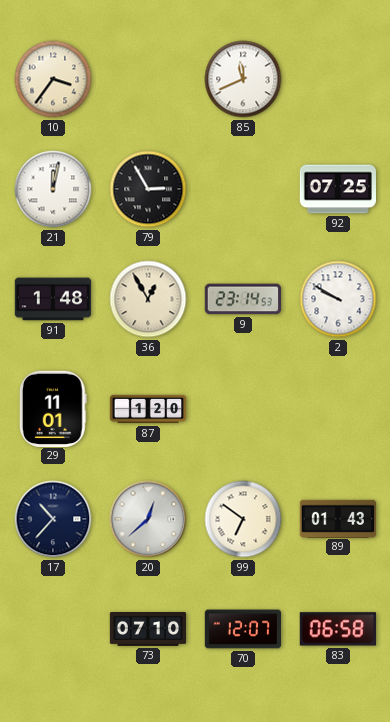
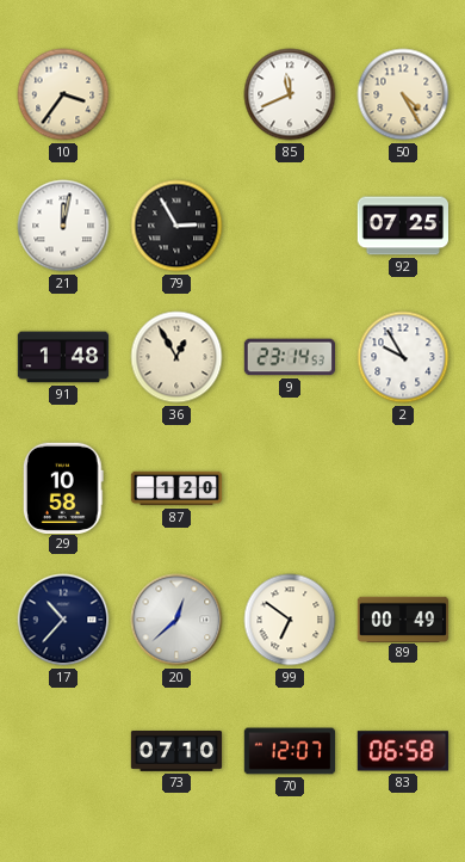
50: none -> 4:25
2: 9:50 -> 9:55
29: 11:01 -> 10:58
89: 01:43 -> 00:49
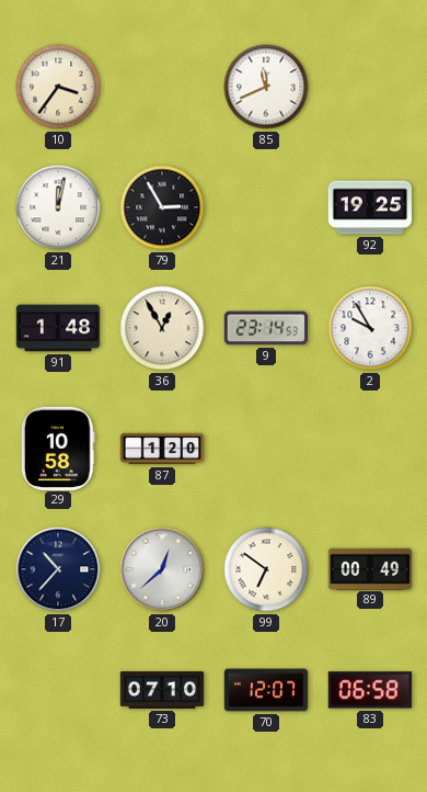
50: 4:25 -> none
92: 07:25 -> 19:25
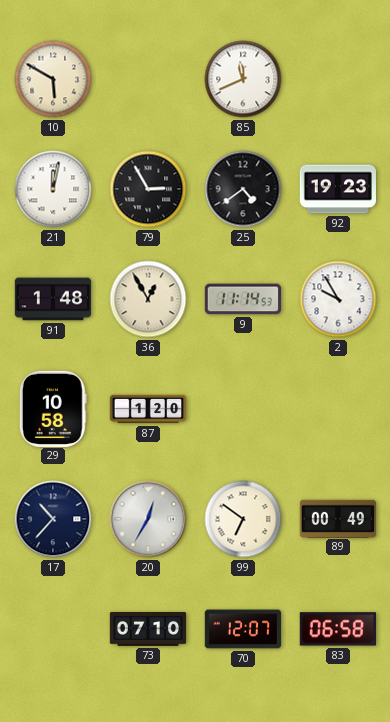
10: 3:36 -> 5:50
25: none -> 4:39
92: 19:25 -> 19:23
9: 23:14 -> 11:14
20: 12:38 -> 12:35
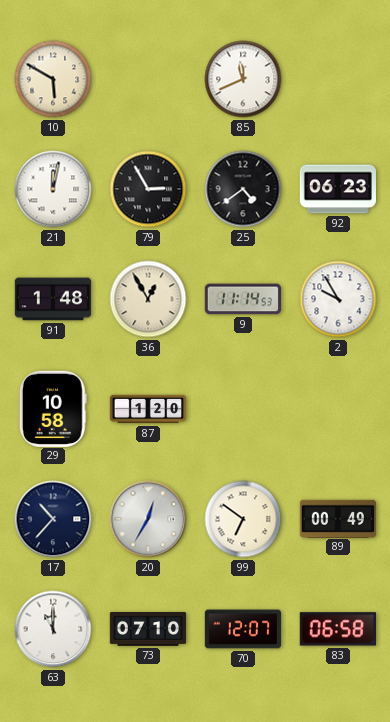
92: 19:23 -> 06:23
63: none -> 11:00
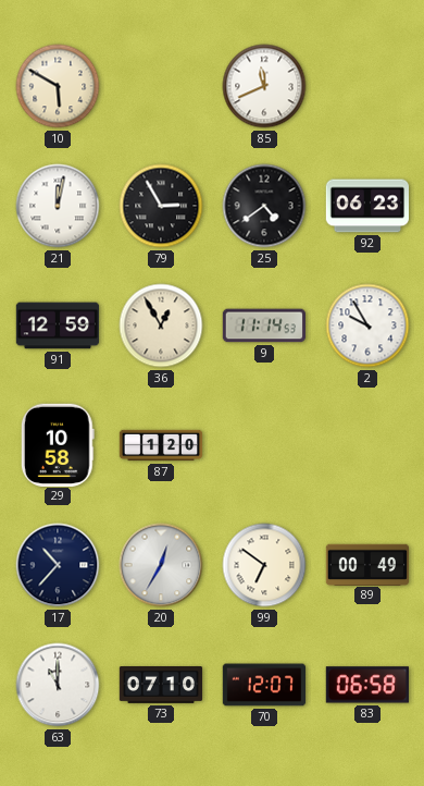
91: 1:48 -> 12:59
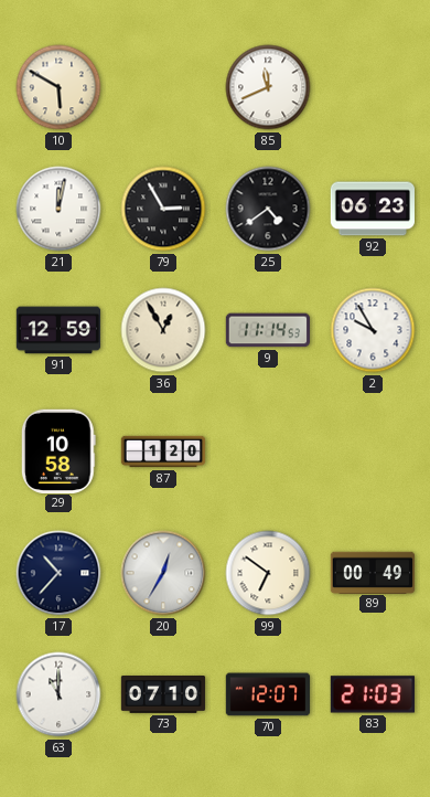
83: 06:58 -> 21:03
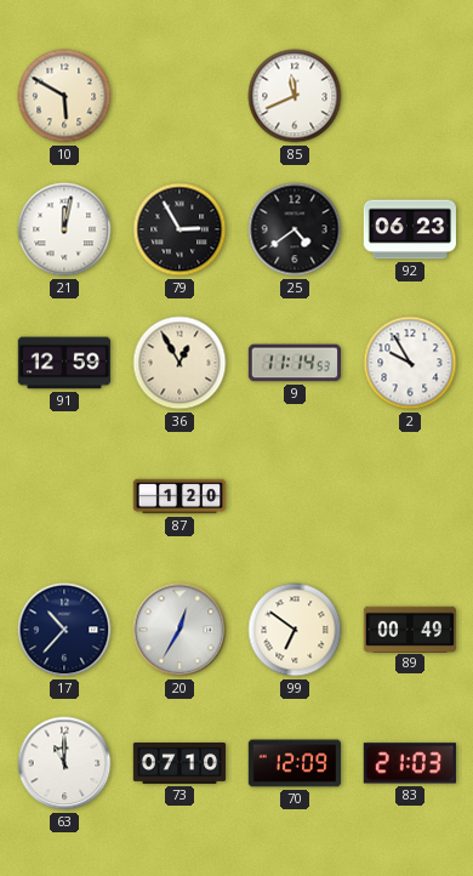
29: 10:58 -> none
70: 12:07 -> 12:09
